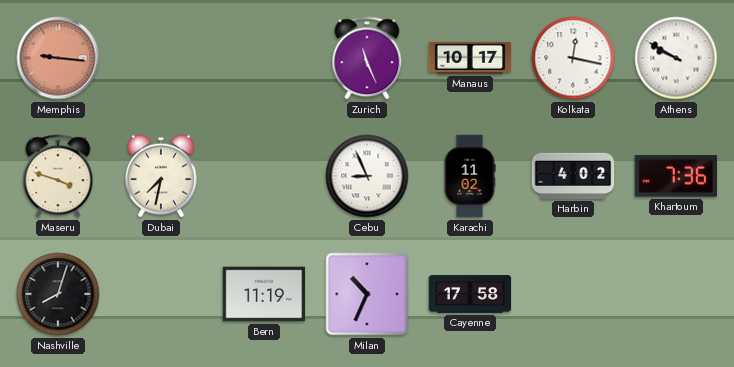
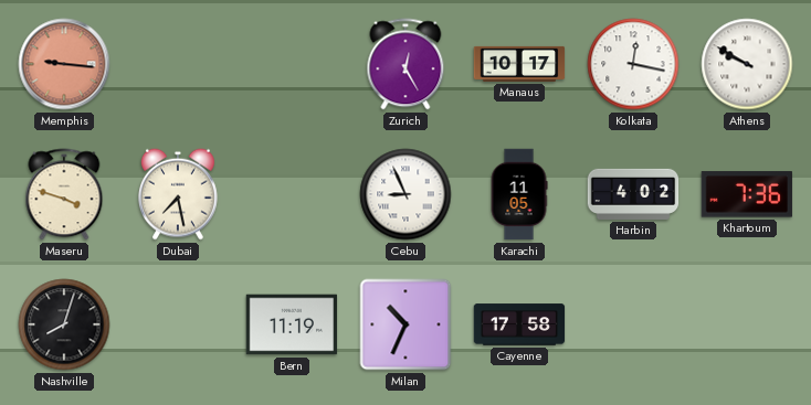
Zurich: 11:26 -> 12:25
Dubai: 7:32 -> 7:28
Karachi: 11:02 -> 11:05
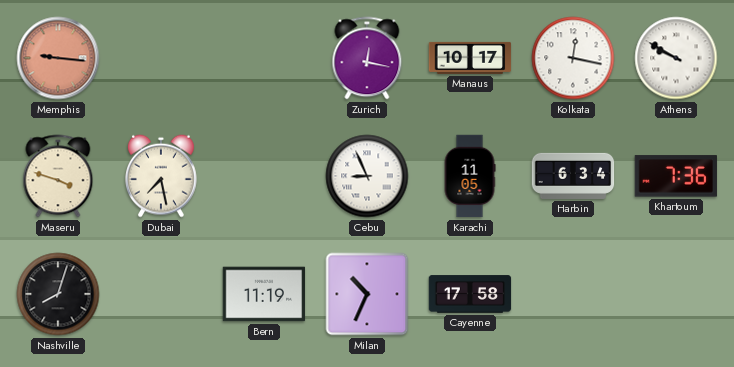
Zurich: 12:25 -> 12:17
Harbin: 4:02 -> 6:34
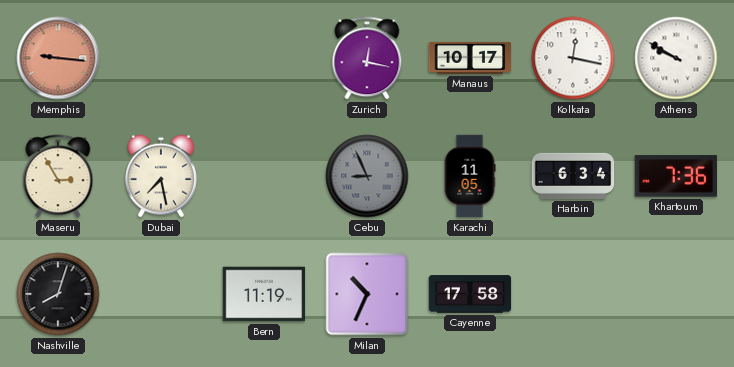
Maseru: 3:48 -> 2:55
Cebu dial: white -> grey
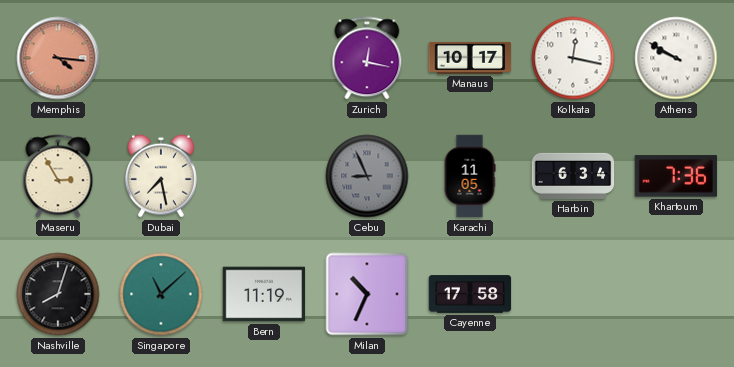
Memphis: 9:16 -> 4:16
Singapore: none -> 11:08
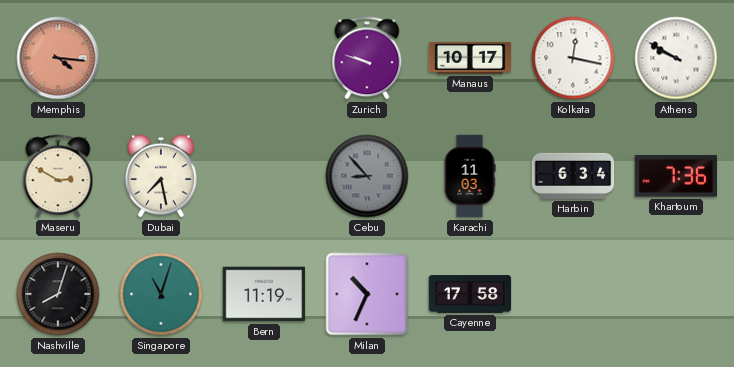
Zurich: 12:17 -> 9:48
Maseru: 2:55 -> 2:50
Cebu: 8:56 -> 8:53
Karachi: 11:05 -> 11:03
Singapore: 11:08 -> 11:03
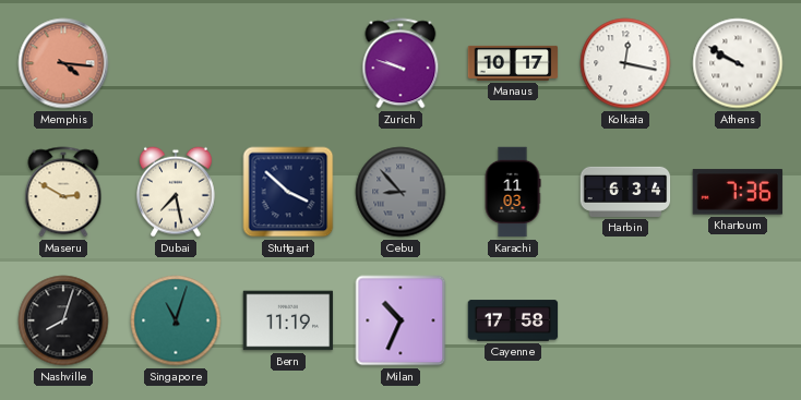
Stuttgart: none -> 3:52
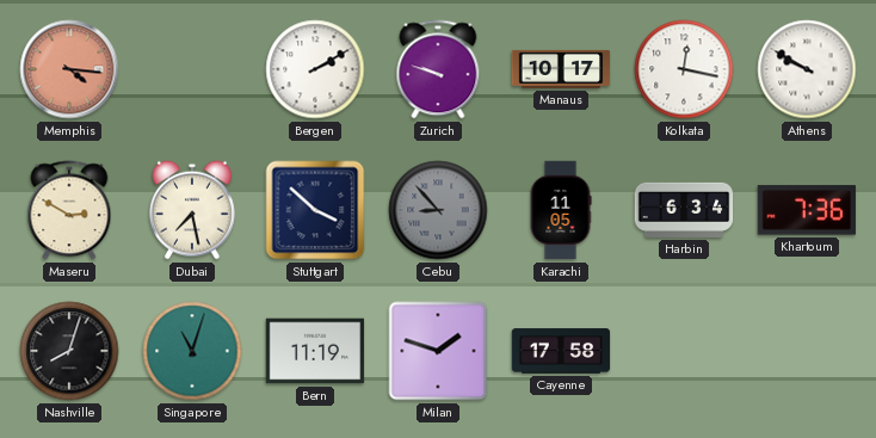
Bergen: none -> 2:10
Karachi: 11:03 -> 11:05
Milan: 10:34 -> 1:48
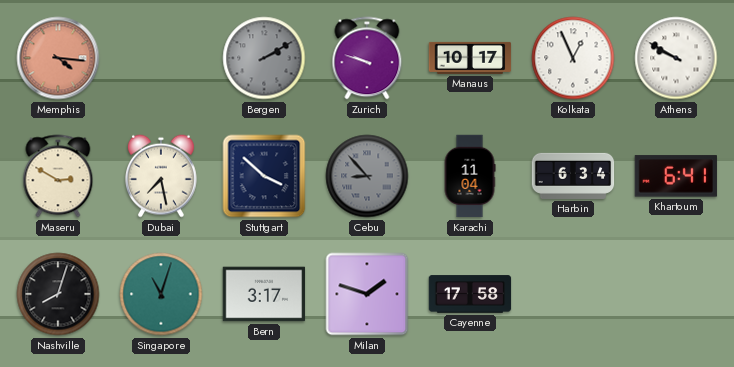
Bergen dial: white -> grey
Kolkata: 12:17 -> 12:56
Karachi: 11:05 -> 11:04
Khartoum: 7:36 -> 6:41
Bern: 11:19 -> 3:17
